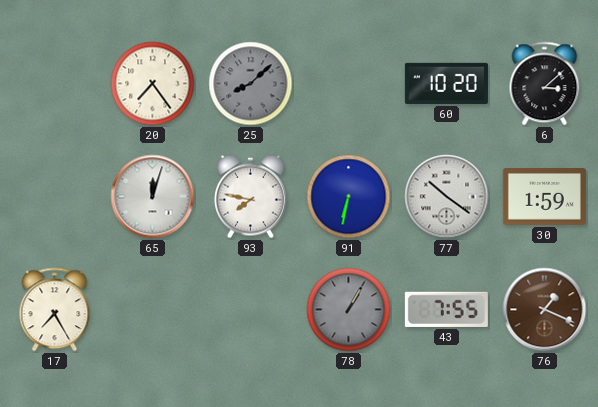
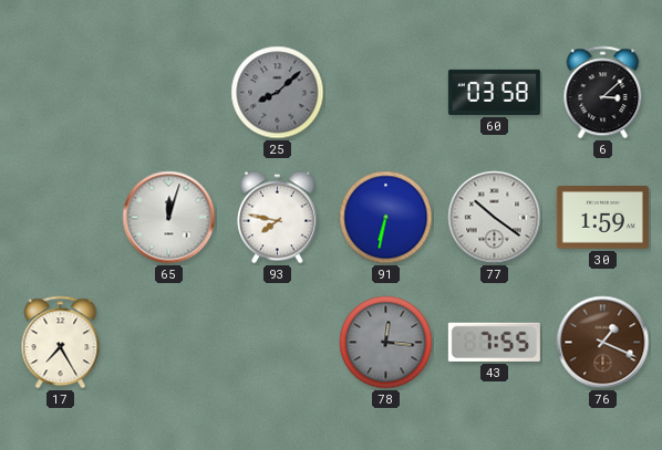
20: 7:24 -> none
60: 10:20 -> 03:58
78: 1:05 -> 12:16
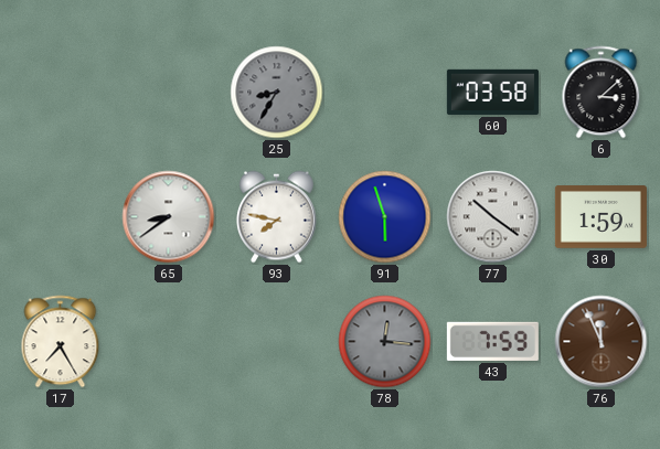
25: 8:08 -> 8:35
65: 12:03 -> 8:39
91: 6:32 -> 5:57
43: 7:55 -> 7:59
76: 1:19 -> 11:56
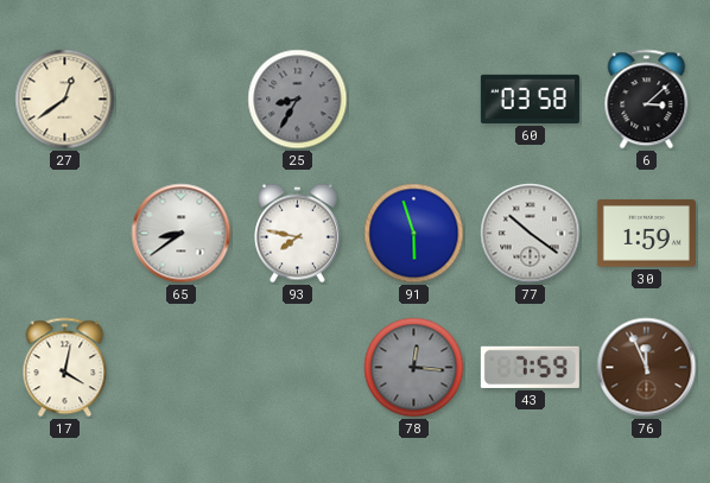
27: none -> 12:39
17: 7:25 -> 4:02
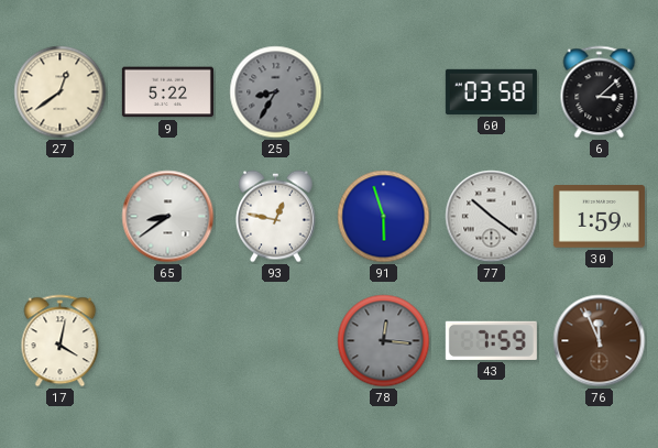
9: none -> 5:22
93: 7:47 -> 12:47
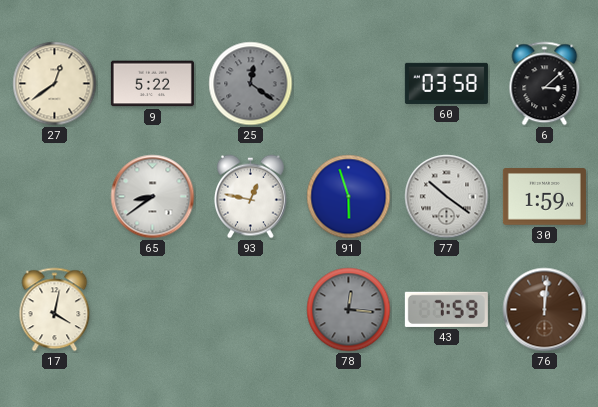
25: 8:35 -> 12:21
76: 11:56 -> 12:01
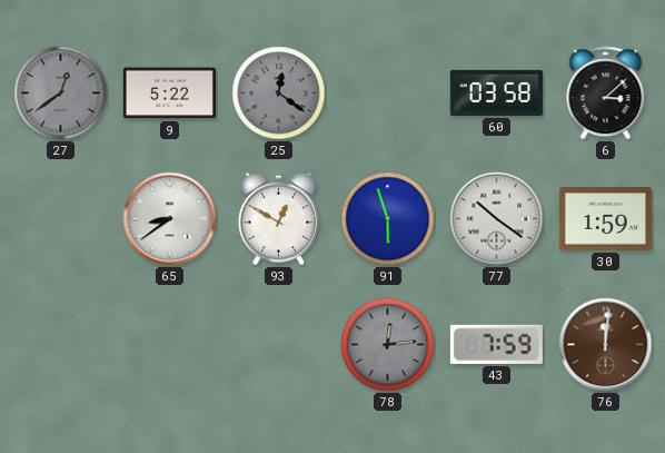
27 dial: cream -> grey
93: 12:47 -> 12:50
17: 4:02 -> none
78: 12:16 -> 12:14
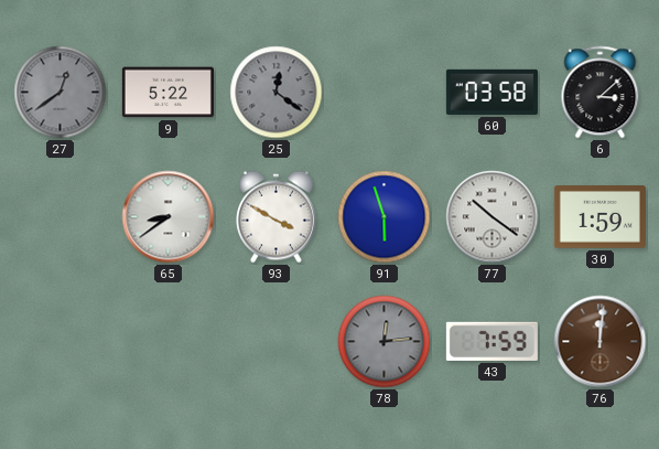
93: 12:50 -> 3:50
